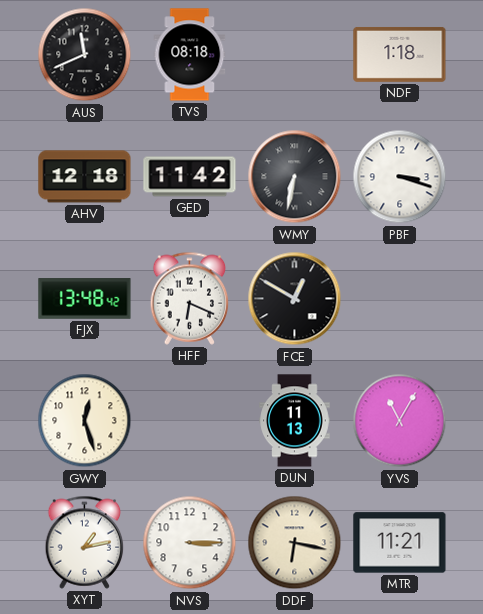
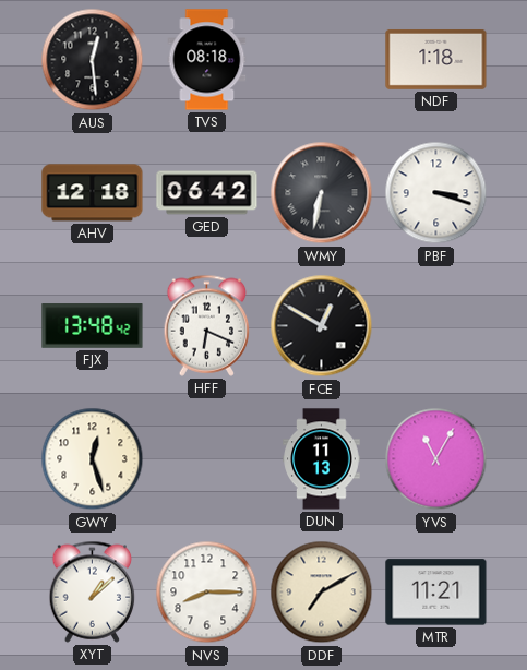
AUS: 11:41 -> 12:29
GED: 11:42 -> 06:42
XYT: 1:13 -> 1:08
NVS: 3:15 -> 8:15
DDF: 6:17 -> 7:10
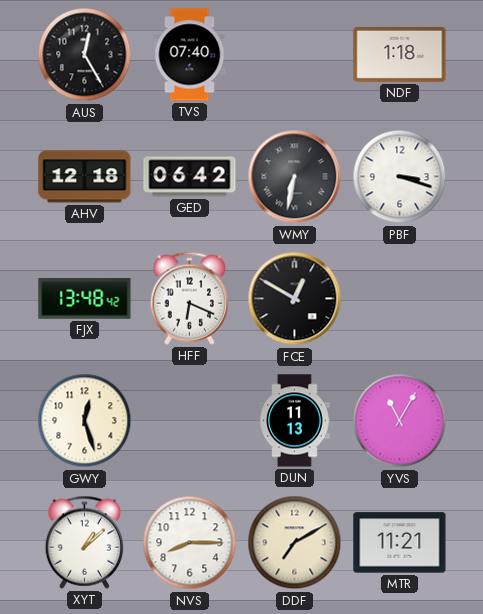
AUS: 12:29 -> 12:25
TVS: 08:18 -> 07:40
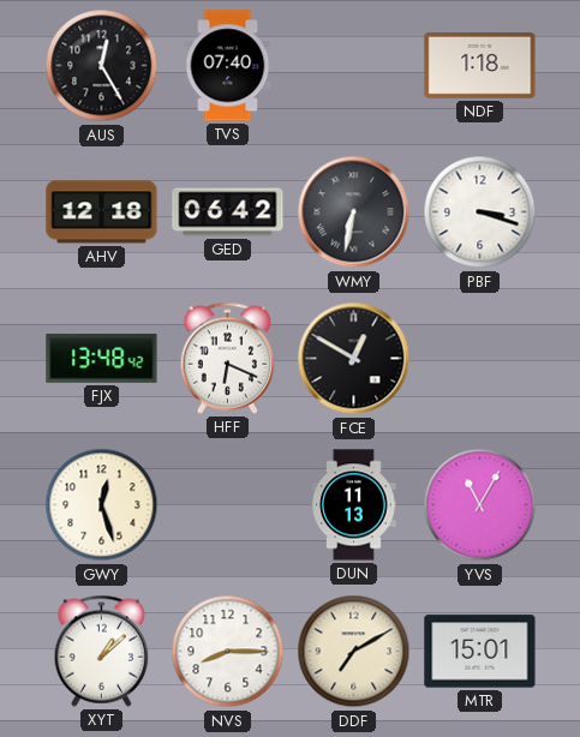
MTR: 11:21 -> 15:01
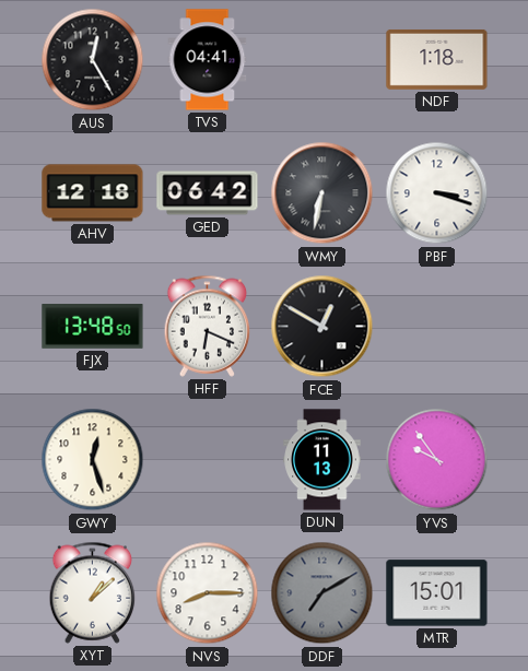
TVS: 07:40 -> 04:41
FJX: 13:48:42 -> 13:48:50
YVS: 11:05 -> 9:54
DDF dial: cream -> grey
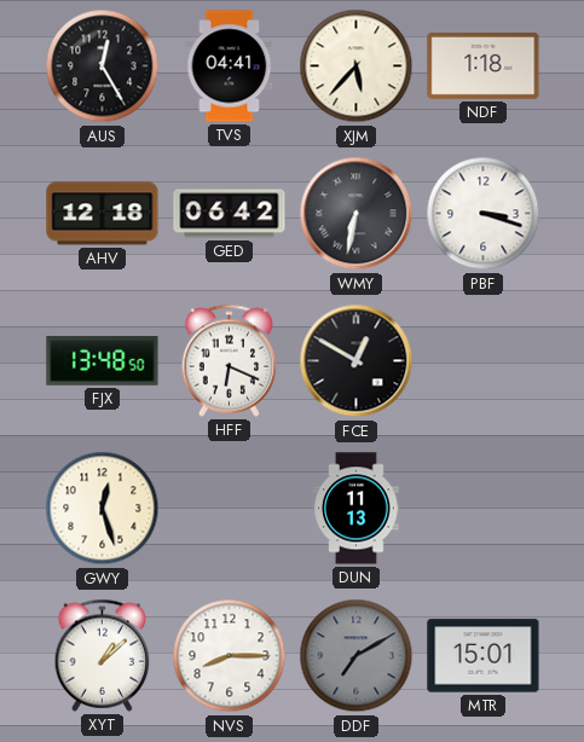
XJM: none -> 5:37
YVS: 9:54 -> none
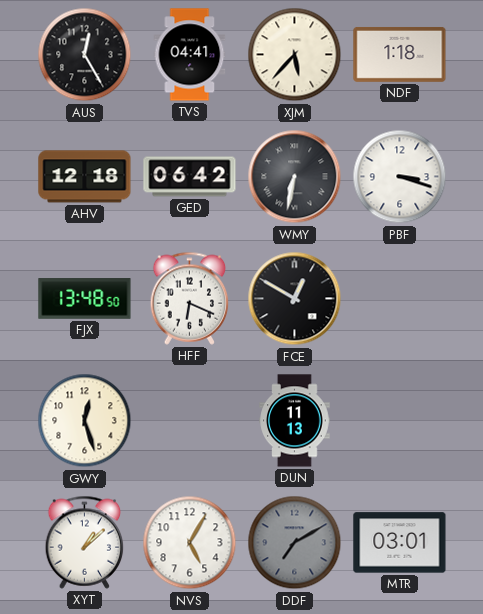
NVS: 8:15 -> 5:05
MTR: 15:01 -> 03:01
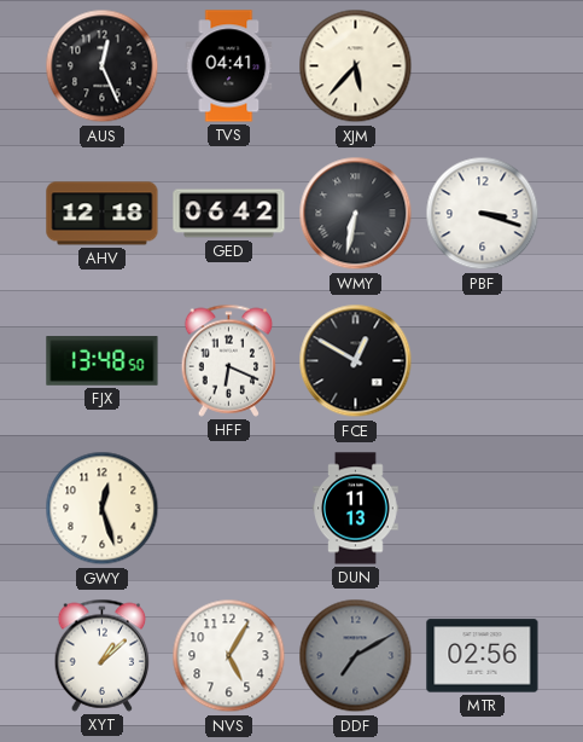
AUS: 12:25 -> 12:26
NDF: 1:18 -> none
MTR: 03:01 -> 02:56
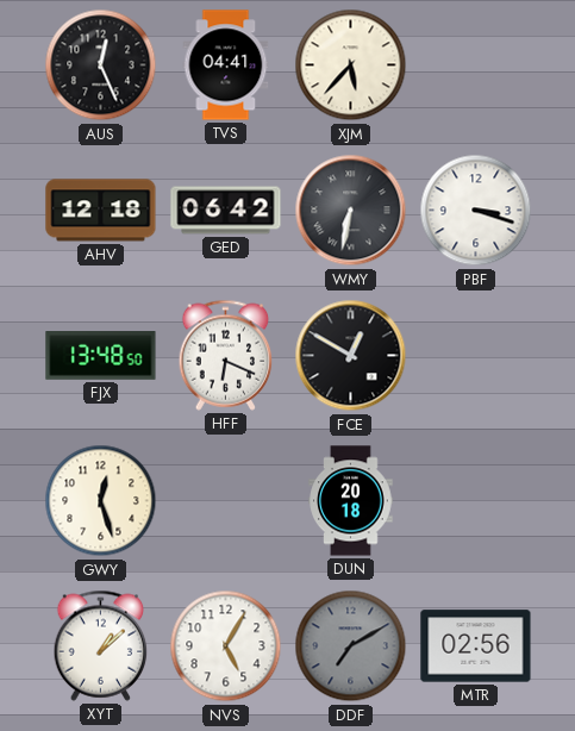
DUN: 11:13 -> 20:18
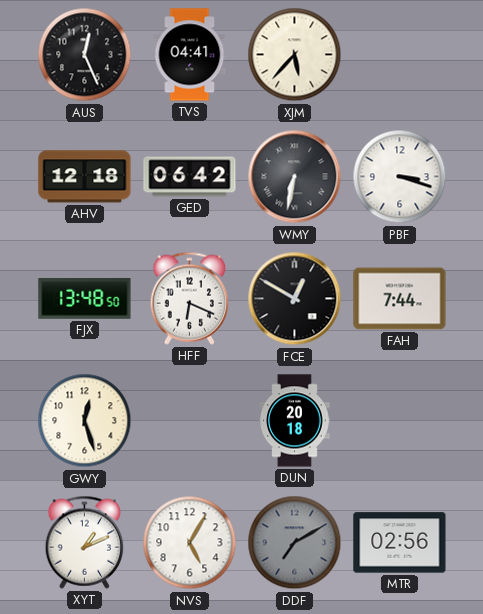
FAH: none -> 7:44
XYT: 1:08 -> 1:11
